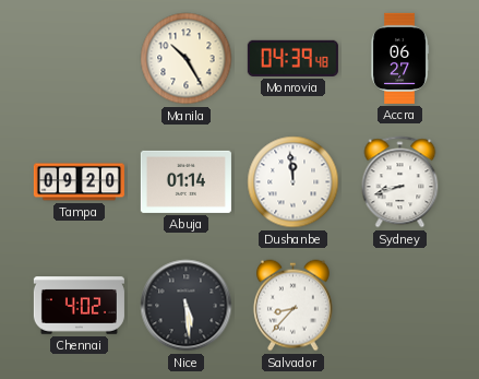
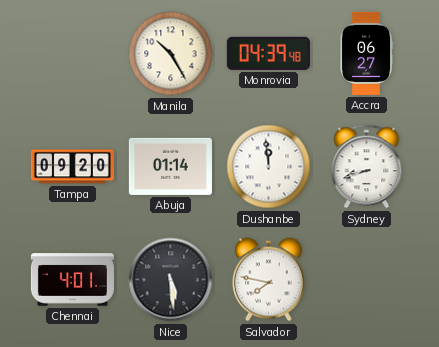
Chennai: 4:02 -> 4:01
Salvador: 8:37 -> 7:47
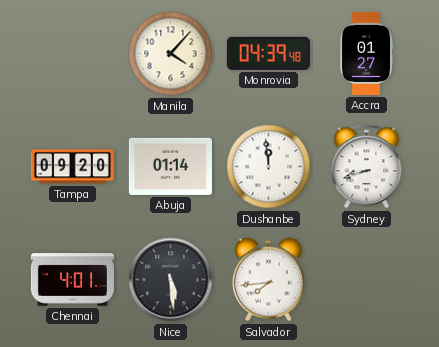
Manila: 10:25 -> 4:07
Accra: 06:27 -> 01:27
Salvador: 7:47 -> 7:44
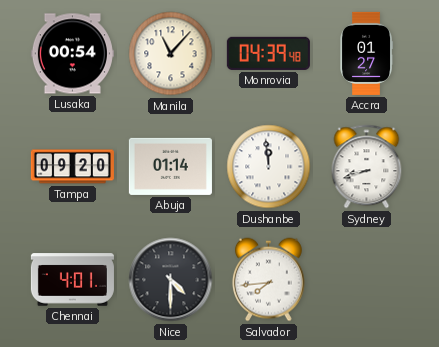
Lusaka: none -> 00:54
Manila: 4:07 -> 11:07
Nice: 5:29 -> 4:30
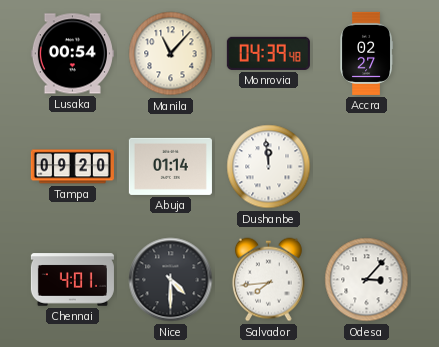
Accra: 01:27 -> 02:27
Sydney: 8:42 -> none
Odesa: none -> 3:07
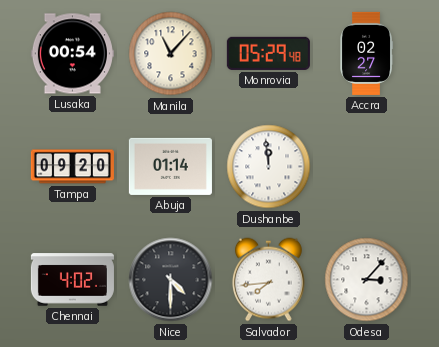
Monrovia: 04:39 -> 05:29
Chennai: 4:01 -> 4:02
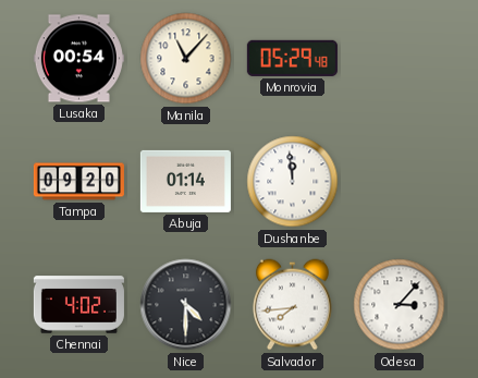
Accra: 02:27 -> none
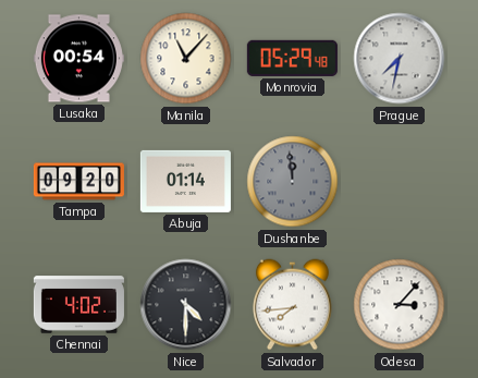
Prague: none -> 7:32
Dushanbe dial: white -> grey
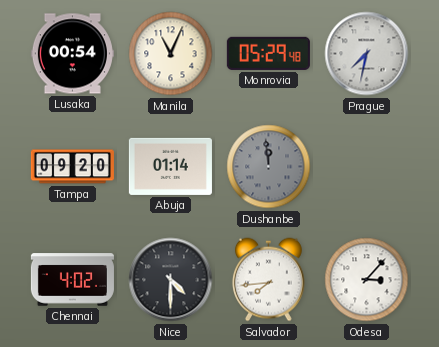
Manila: 11:07 -> 11:04
